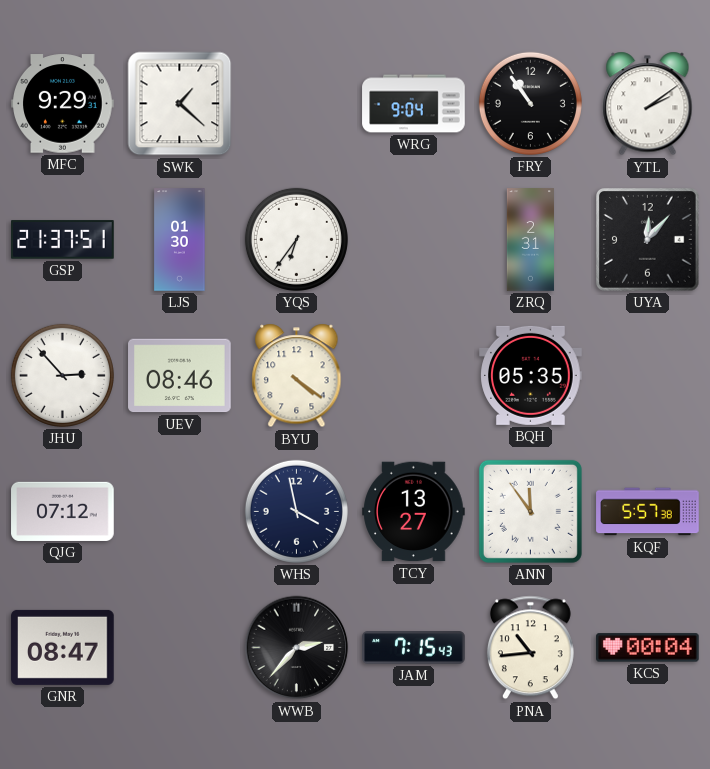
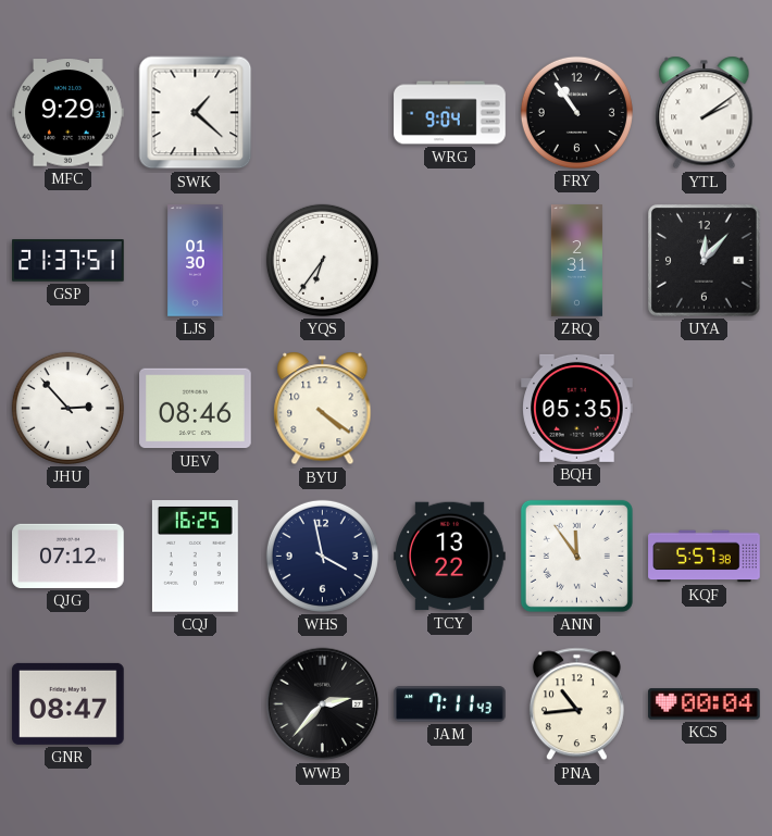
CQJ: none -> 16:25
TCY: 13:27 -> 13:22
JAM: 7:15 -> 7:11
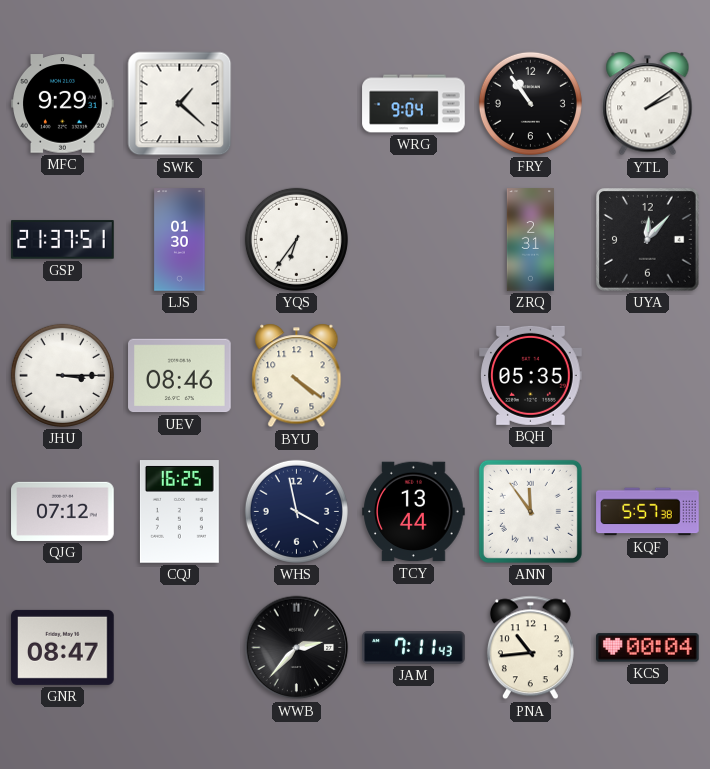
JHU: 2:53 -> 3:15
TCY: 13:22 -> 13:44
